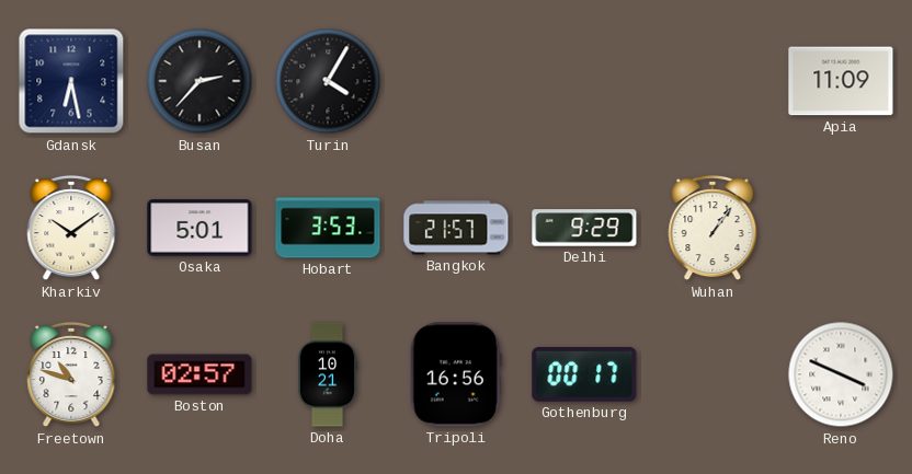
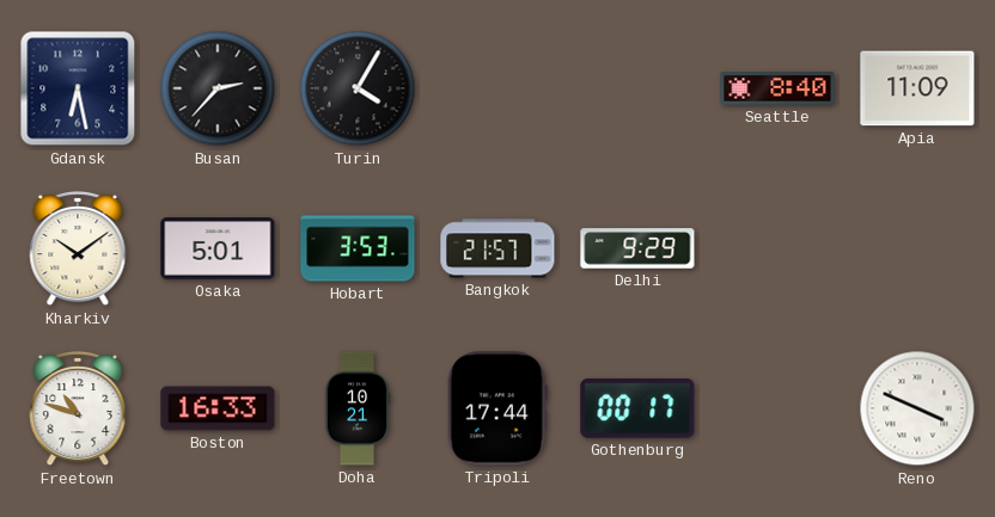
Seattle: none -> 8:40
Wuhan: 1:06 -> none
Boston: 02:57 -> 16:33
Tripoli: 16:56 -> 17:44
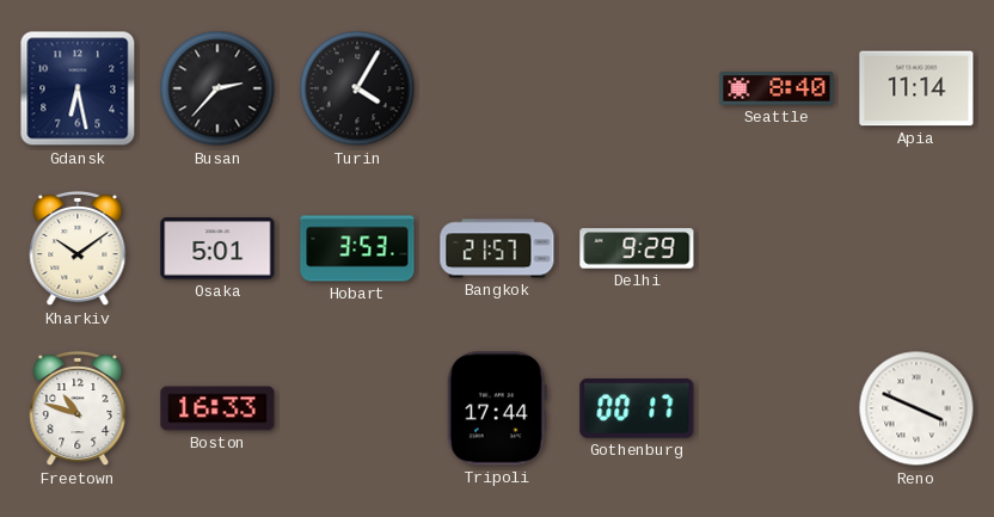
Apia: 11:09 -> 11:14
Doha: 10:21 -> none
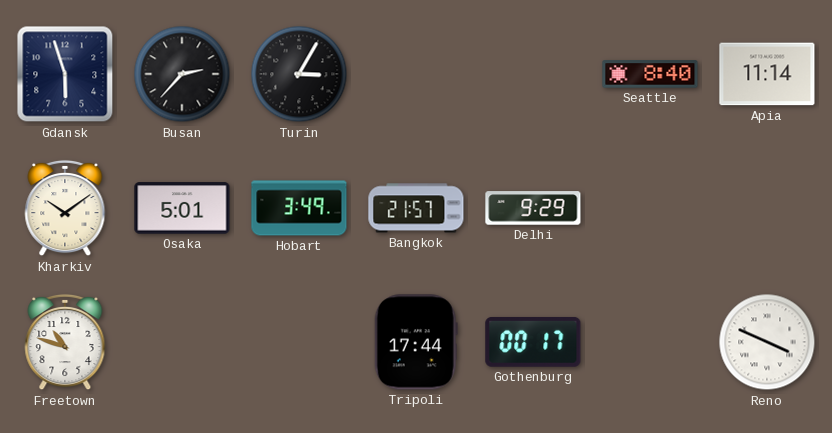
Gdansk: 6:28 -> 5:57
Turin: 4:05 -> 3:05
Hobart: 3:53 -> 3:49
Boston: 16:33 -> none
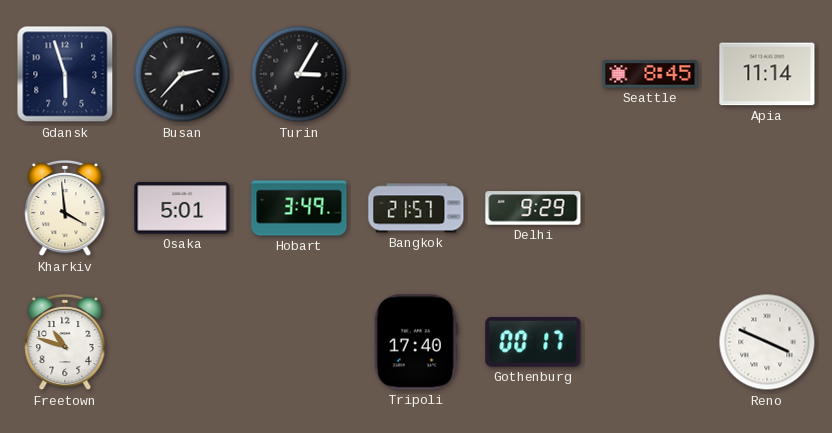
Seattle: 8:40 -> 8:45
Kharkiv: 10:09 -> 3:59
Tripoli: 17:44 -> 17:40
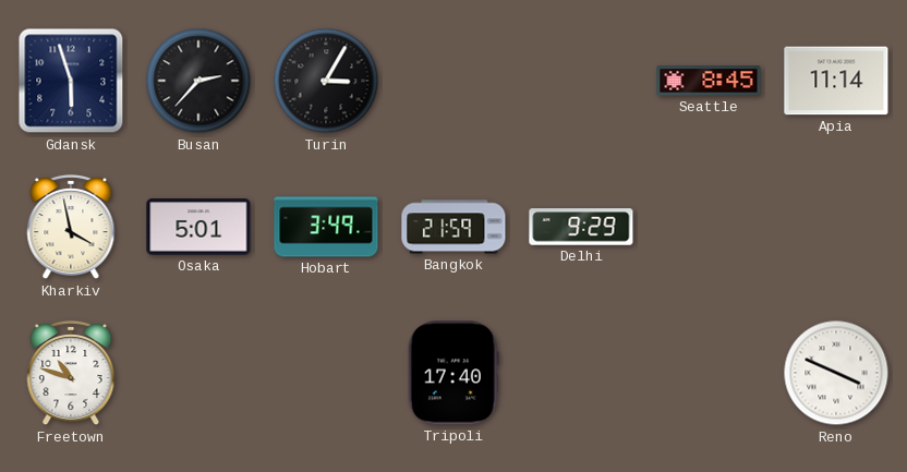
Kharkiv: 3:59 -> 3:58
Bangkok: 21:57 -> 21:59
Gothenburg: 00:17 -> none
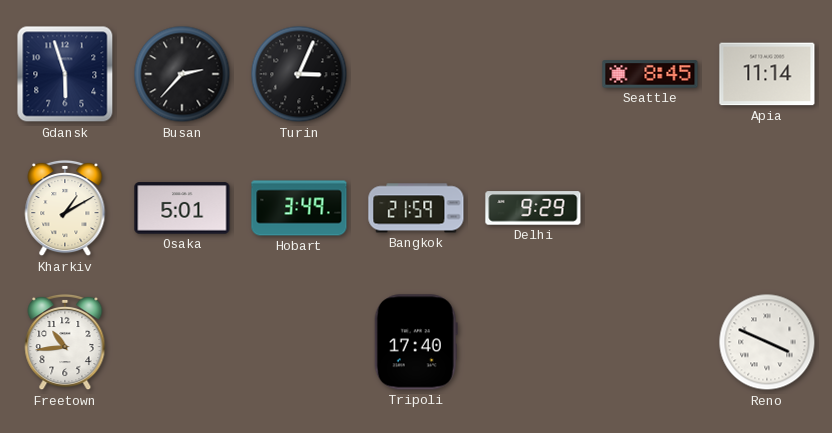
Turin: 3:05 -> 3:04
Kharkiv: 3:58 -> 1:10
Freetown: 10:48 -> 10:44
